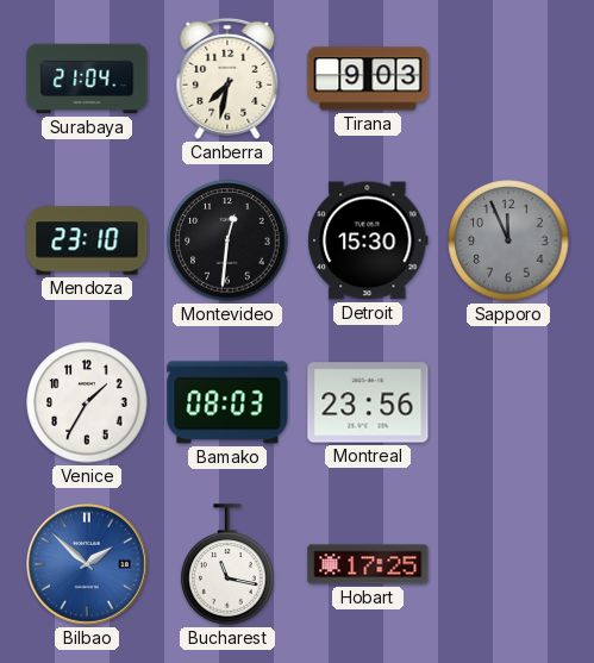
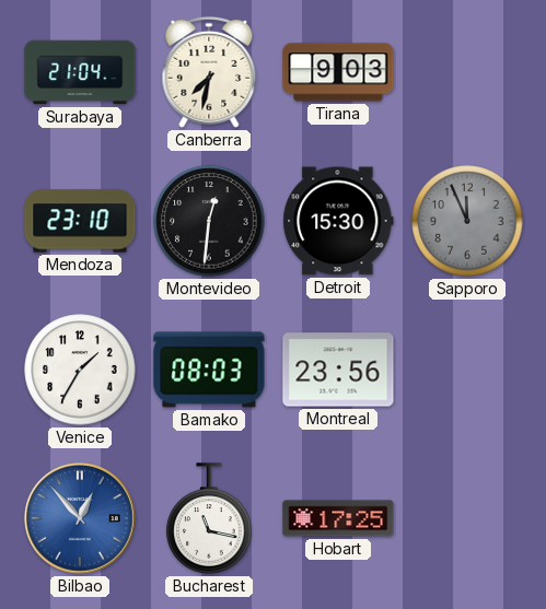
Bilbao: 1:52 -> 12:53
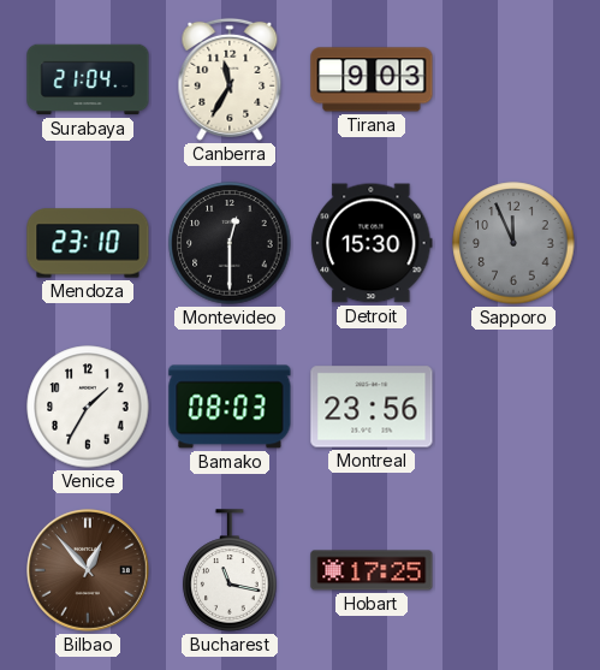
Canberra: 7:32 -> 11:35
Montevideo: 12:31 -> 12:30
Bilbao dial: blue -> brown
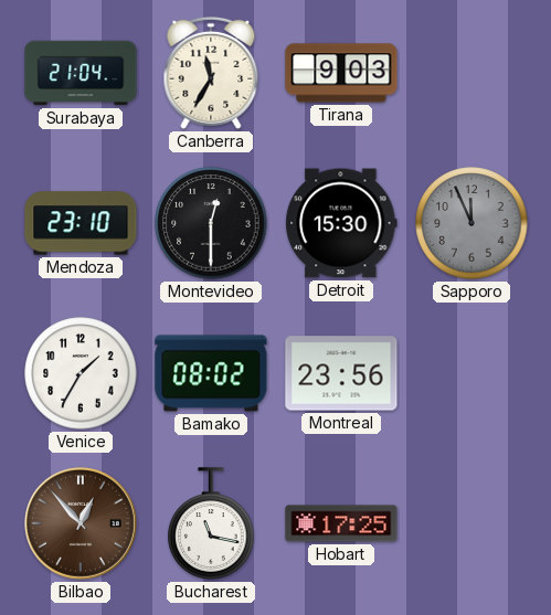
Bamako: 08:03 -> 08:02
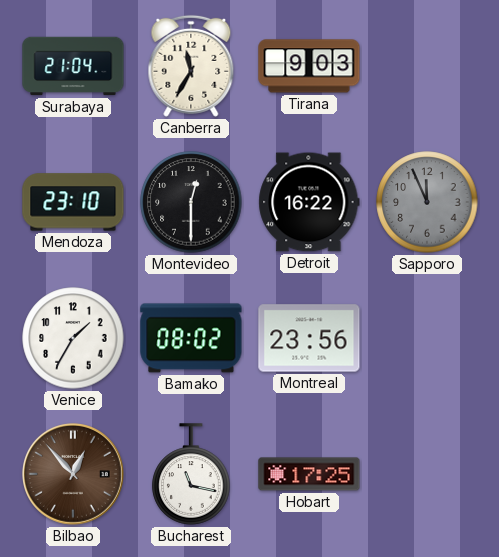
Detroit: 15:30 -> 16:22
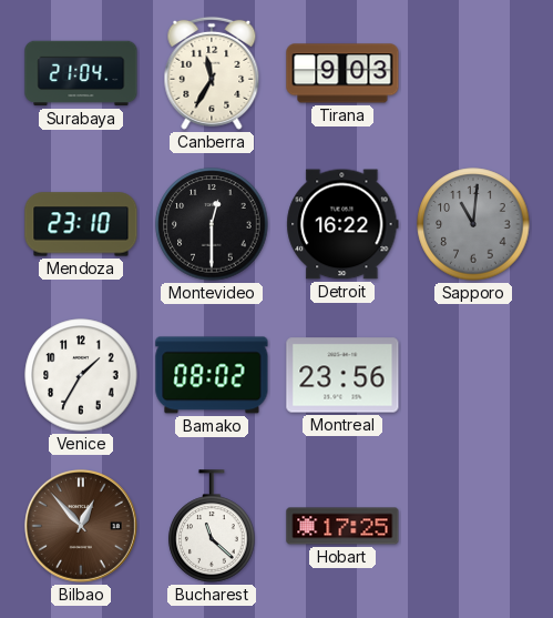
Sapporo: 11:56 -> 11:01
Bucharest: 11:17 -> 11:22
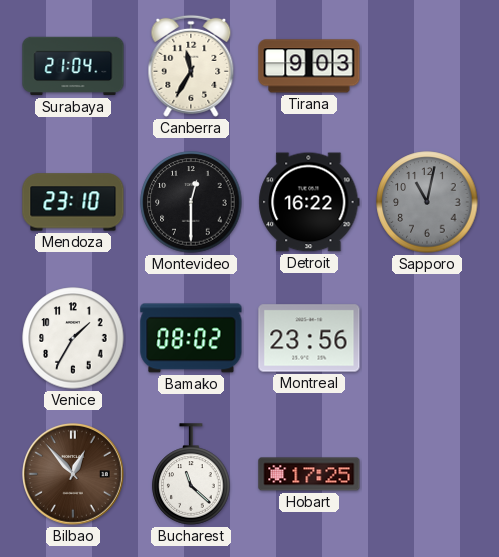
Sapporo: 11:01 -> 11:02
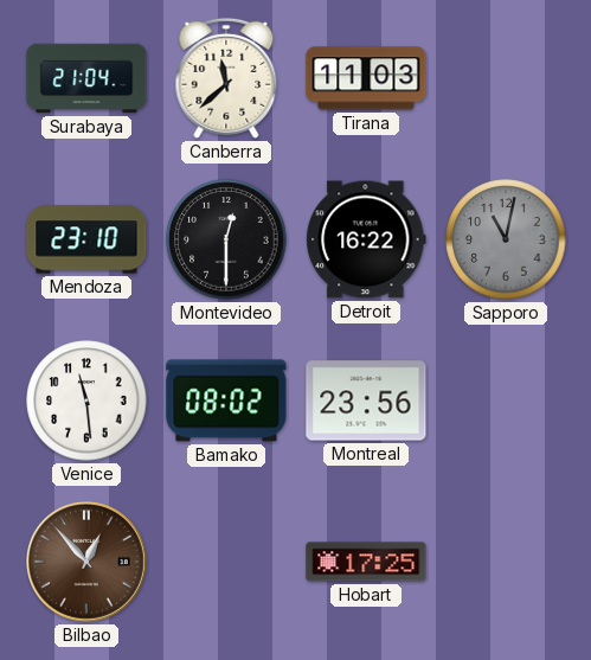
Canberra: 11:35 -> 11:38
Tirana: 9:03 -> 11:03
Venice: 1:35 -> 11:29
Bucharest: 11:22 -> none
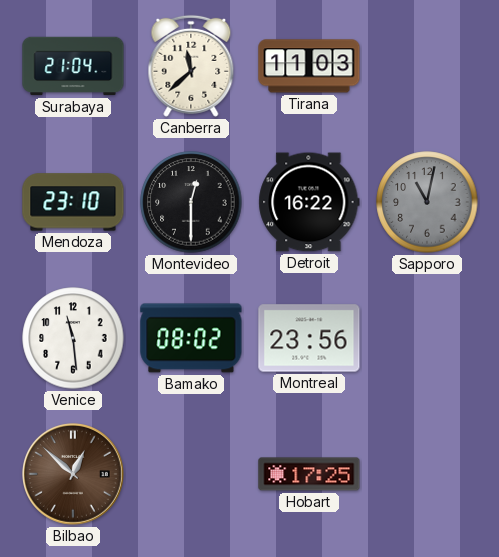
Bilbao: 12:53 -> 12:52
